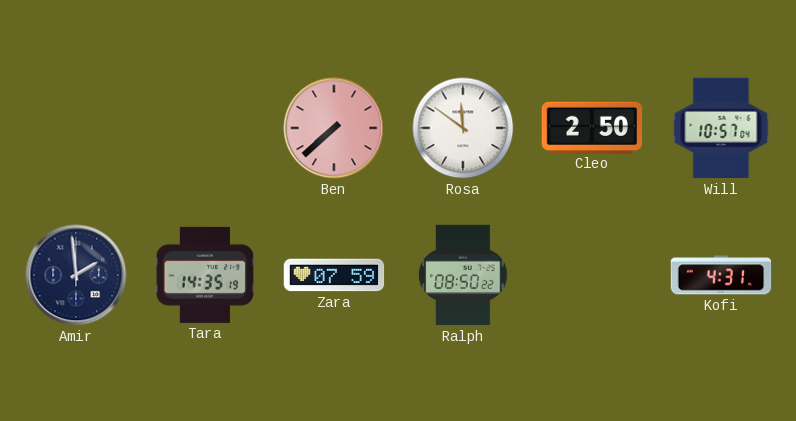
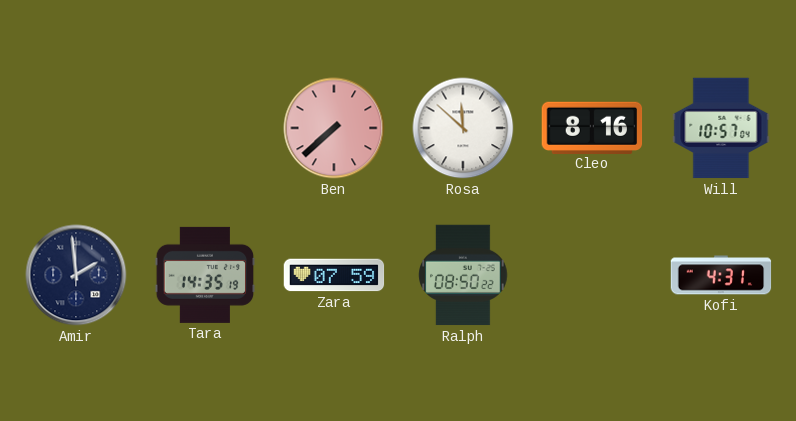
Rosa: 11:51 -> 11:52
Cleo: 2:50 -> 8:16
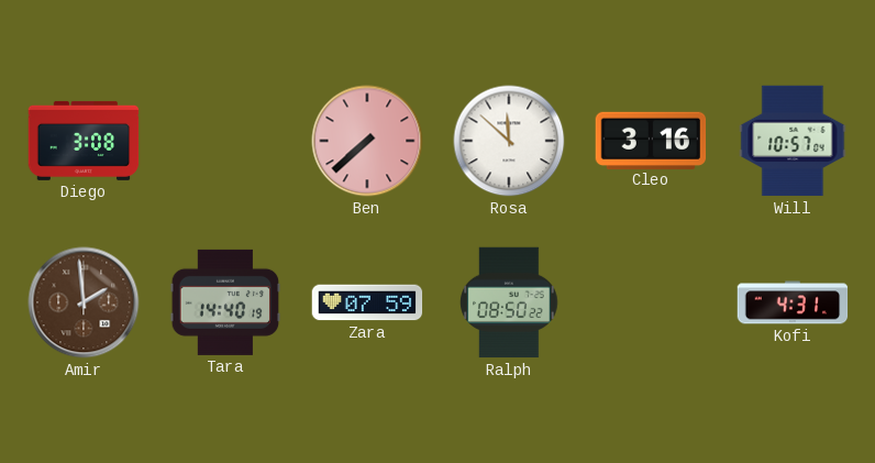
Diego: none -> 3:08
Cleo: 8:16 -> 3:16
Amir dial: navy -> brown
Tara: 14:35 -> 14:40
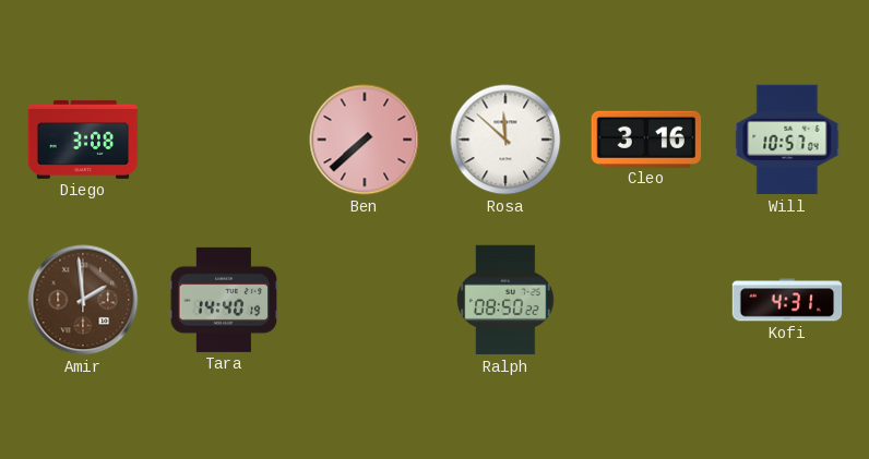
Zara: 07:59 -> none
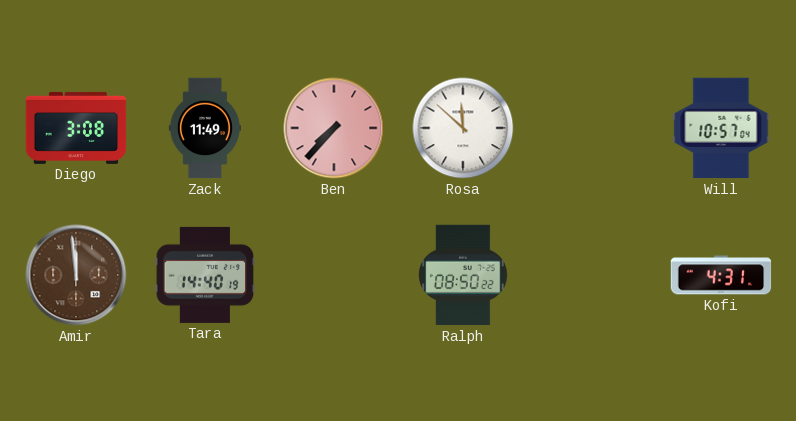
Zack: none -> 11:49
Ben: 7:38 -> 7:37
Cleo: 3:16 -> none
Amir: 1:59 -> 11:59
